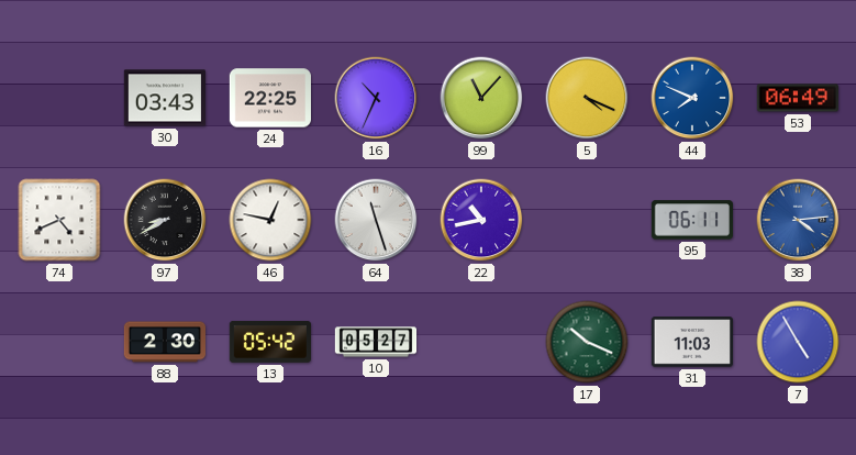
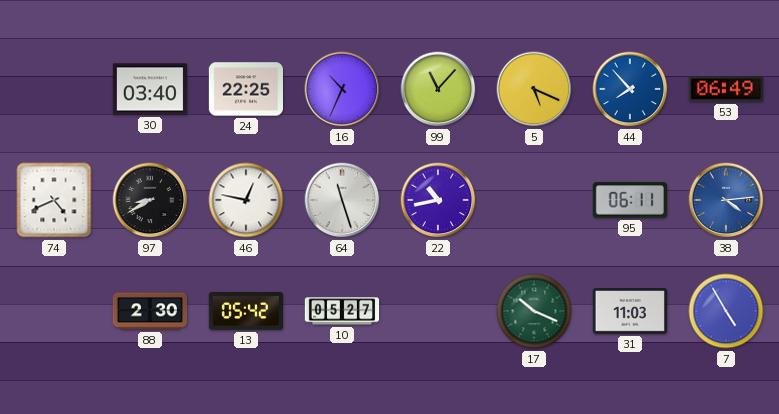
30: 03:43 -> 03:40
5: 4:19 -> 5:19
44: 7:49 -> 7:53
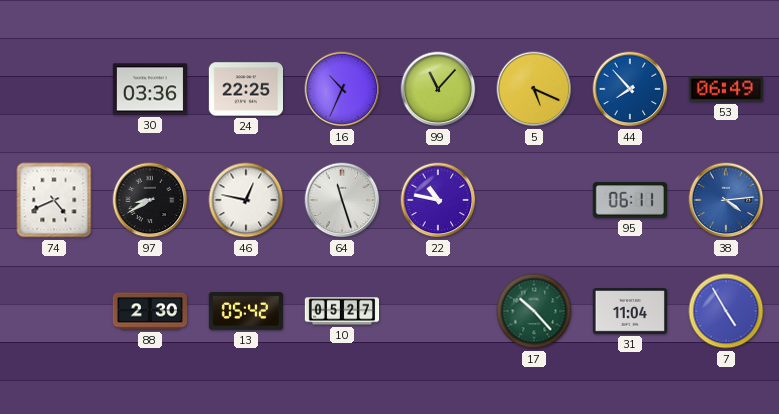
30: 03:40 -> 03:36
22: 10:43 -> 10:47
17: 10:19 -> 10:23
31: 11:03 -> 11:04
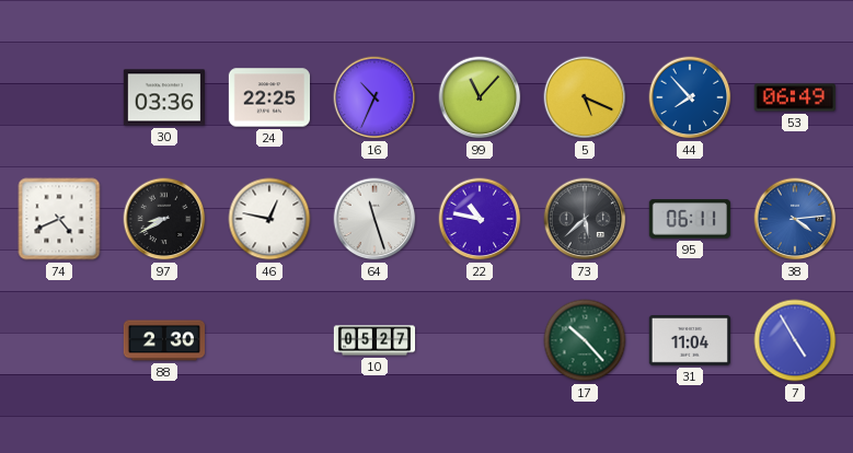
73: none -> 5:38
13: 05:42 -> none
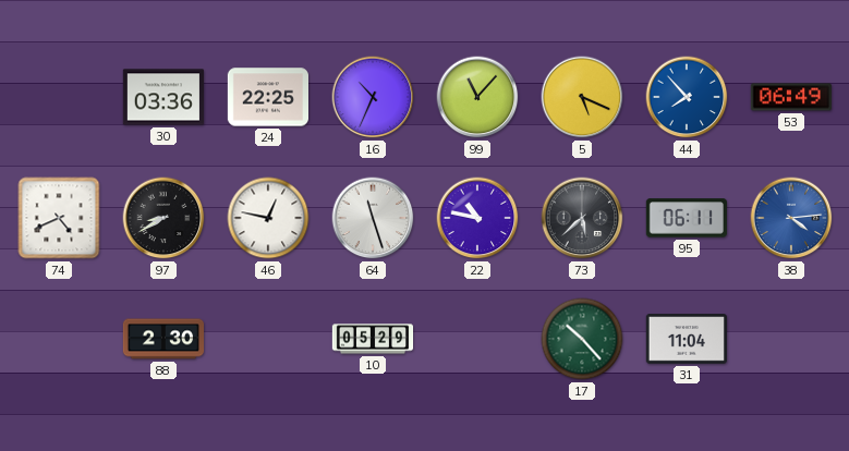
10: 05:27 -> 05:29
7: 4:55 -> none
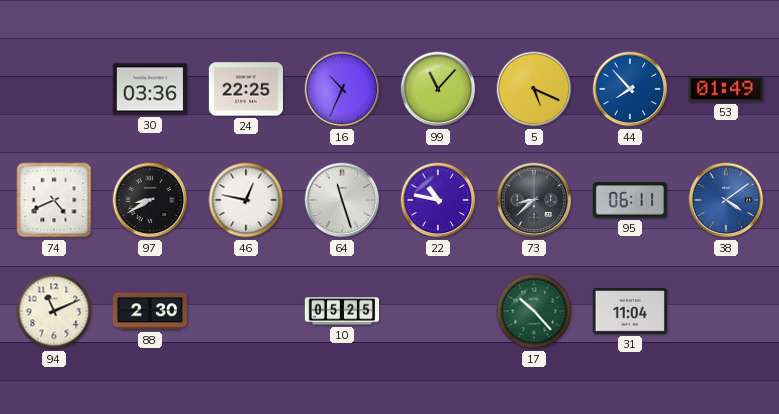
53: 06:49 -> 01:49
73: 5:38 -> 8:38
38: 4:14 -> 4:09
94: none -> 11:11
10: 05:29 -> 05:25
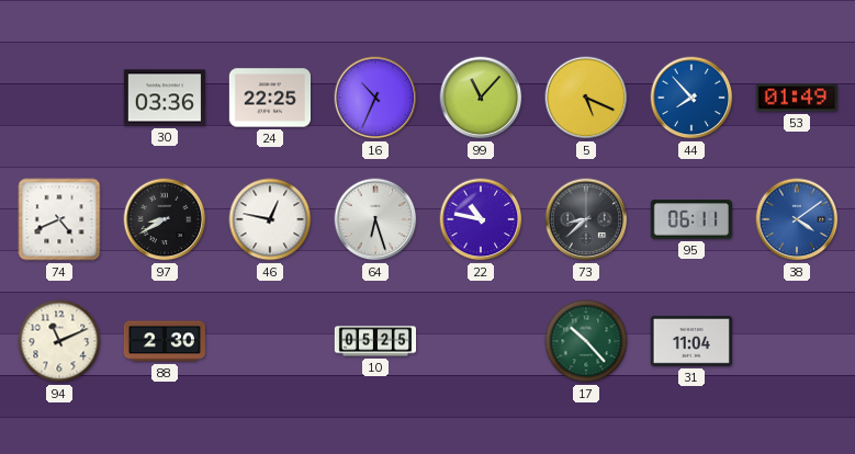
64: 11:27 -> 6:27
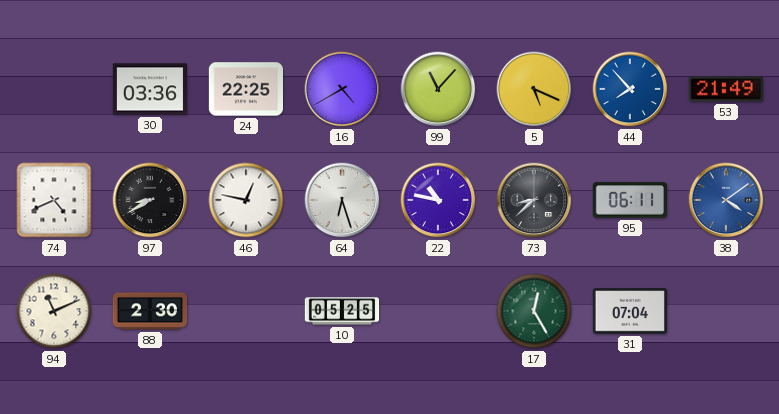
16: 10:34 -> 4:40
53: 01:49 -> 21:49
17: 10:23 -> 12:25
31: 11:04 -> 07:04
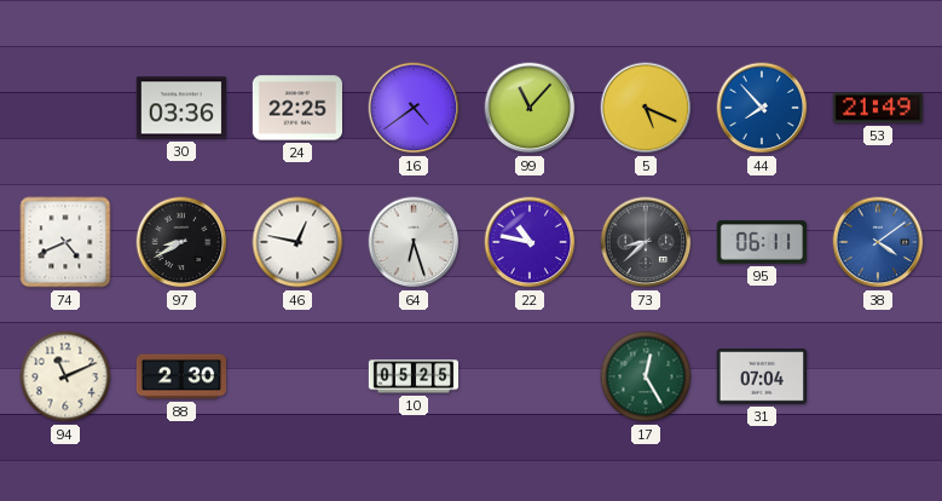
16: 4:40 -> 4:39
